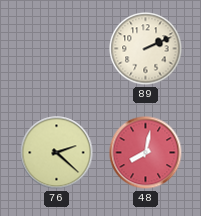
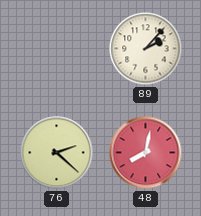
89: 2:11 -> 2:07
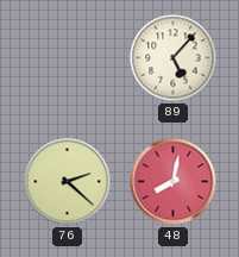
89: 2:07 -> 5:07
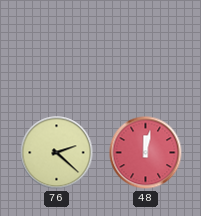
89: 5:07 -> none
48: 8:02 -> 12:02
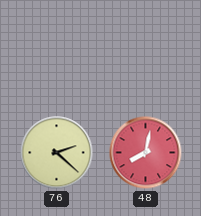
48: 12:02 -> 8:02
